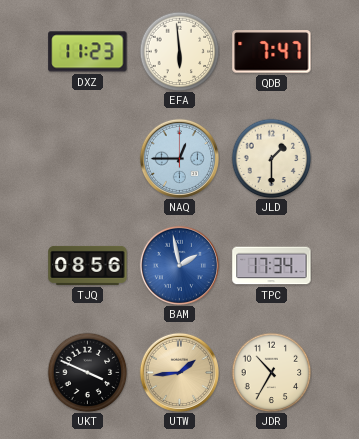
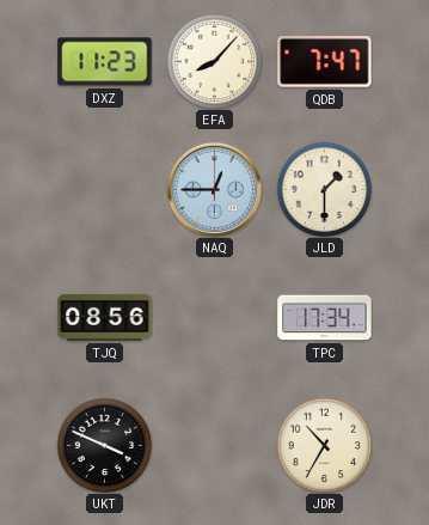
EFA: 5:59 -> 8:07
BAM: 1:58 -> none
UTW: 1:44 -> none
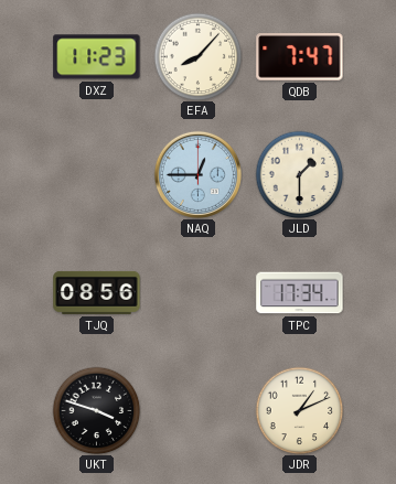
UKT: 3:49 -> 3:48
JDR: 10:35 -> 1:11
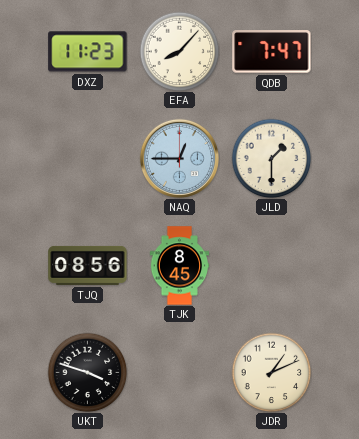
TJK: none -> 8:45
TPC: 17:34 -> none
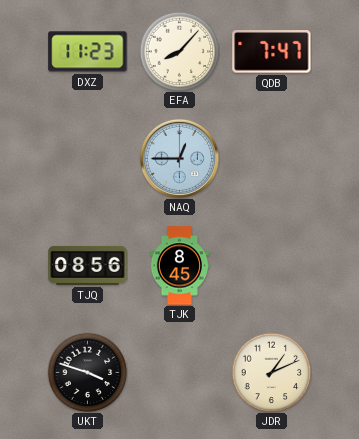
JLD: 1:30 -> none
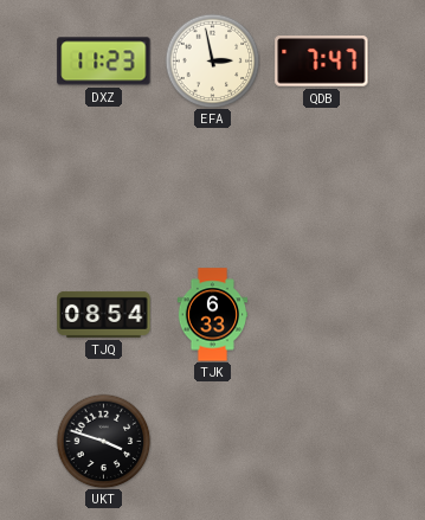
EFA: 8:07 -> 2:58
NAQ: 12:45 -> none
TJQ: 08:56 -> 08:54
TJK: 8:45 -> 6:33
JDR: 1:11 -> none
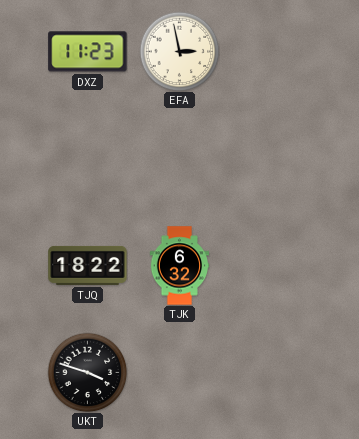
QDB: 7:47 -> none
TJQ: 08:54 -> 18:22
TJK: 6:33 -> 6:32
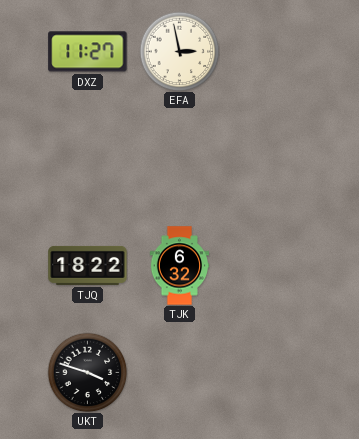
DXZ: 11:23 -> 11:27
